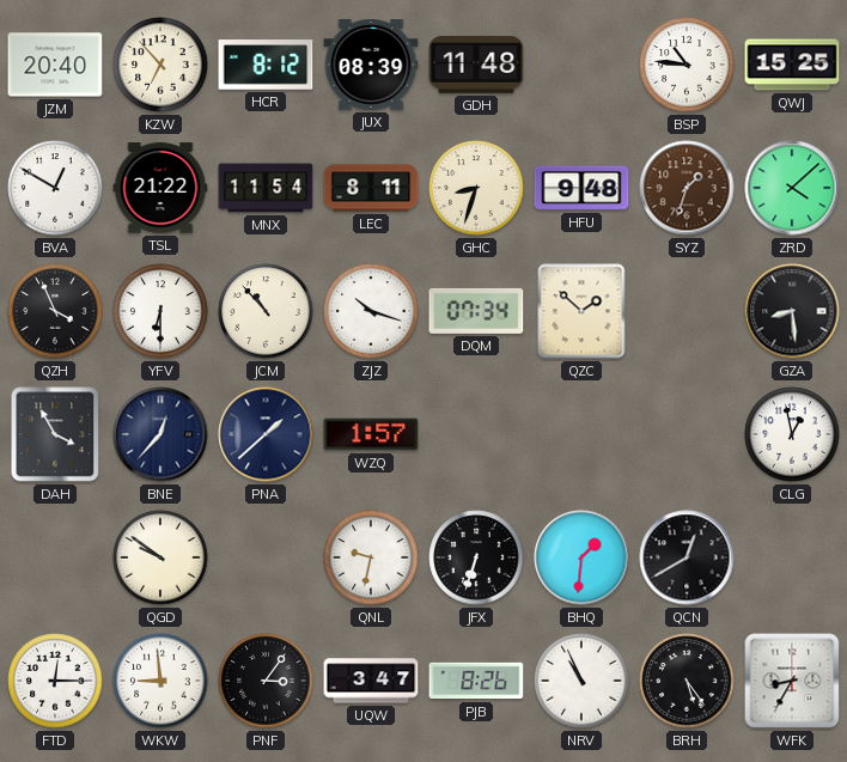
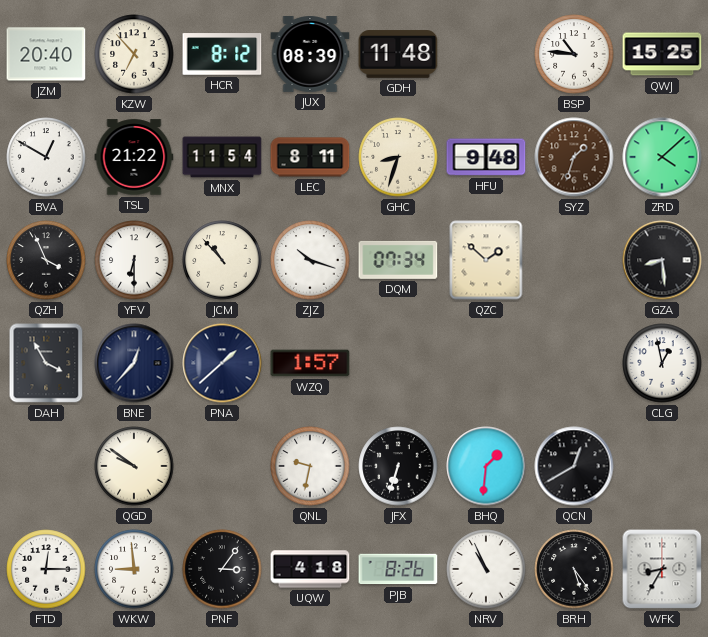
UQW: 3:47 -> 4:18
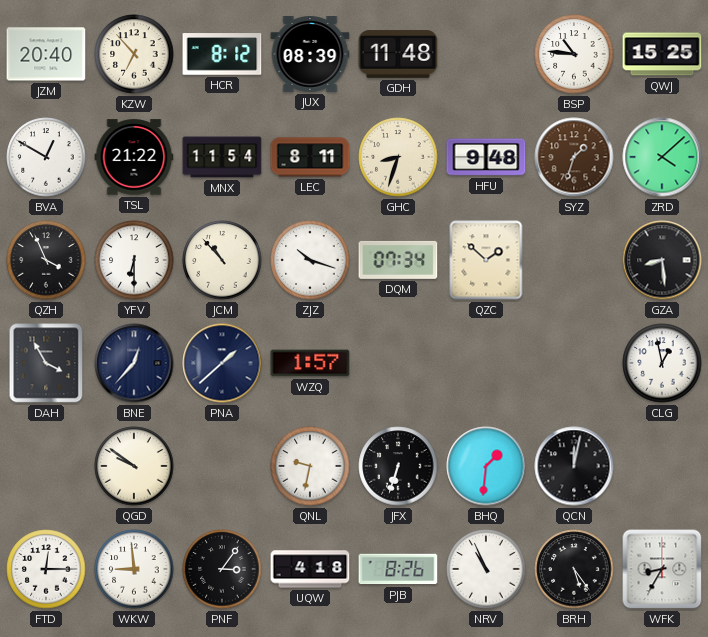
QCN: 12:40 -> 12:02
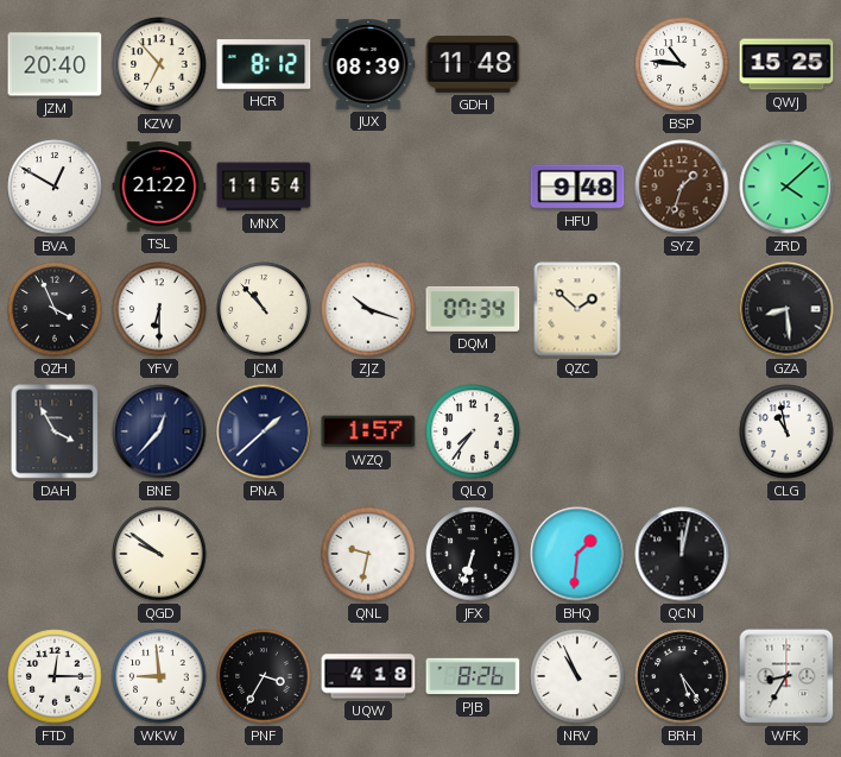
LEC: 8:11 -> none
GHC: 8:33 -> none
QLQ: none -> 7:36
CLG: 12:58 -> 10:58
PNF: 3:06 -> 3:35
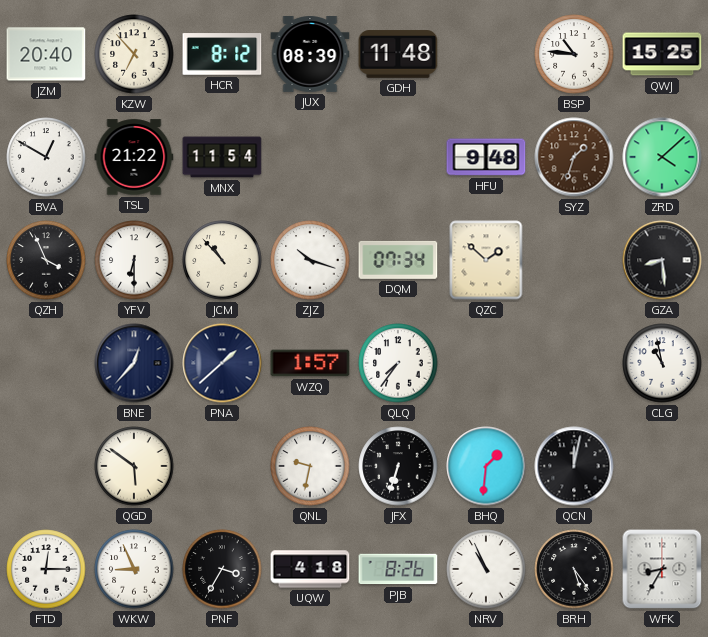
DAH: 3:55 -> none
QGD: 9:51 -> 5:51
WKW: 8:59 -> 8:56
